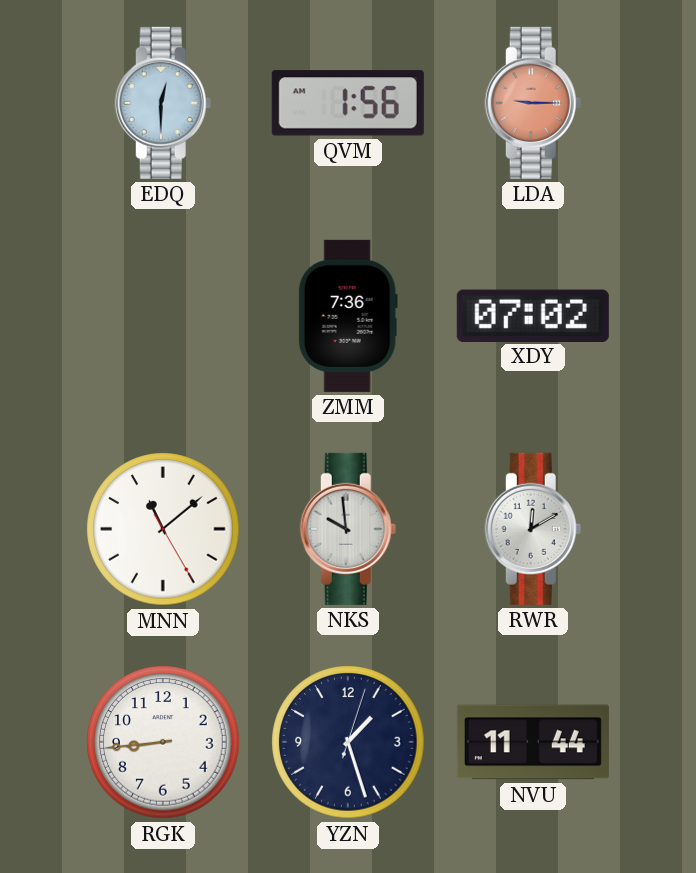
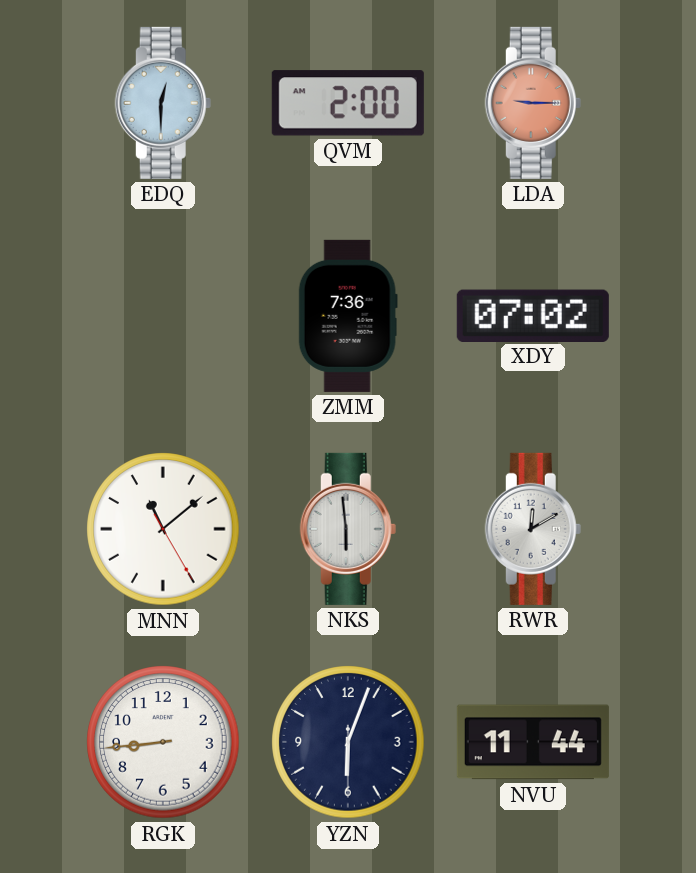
QVM: 1:56 -> 2:00
NKS: 9:59 -> 5:59
YZN: 1:27 -> 6:03
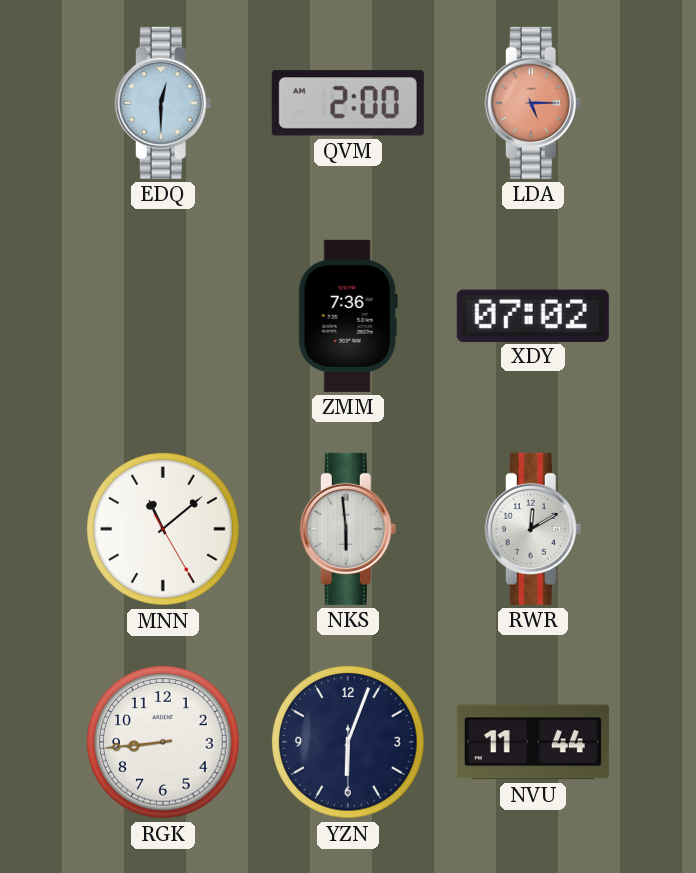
LDA: 9:15 -> 5:15
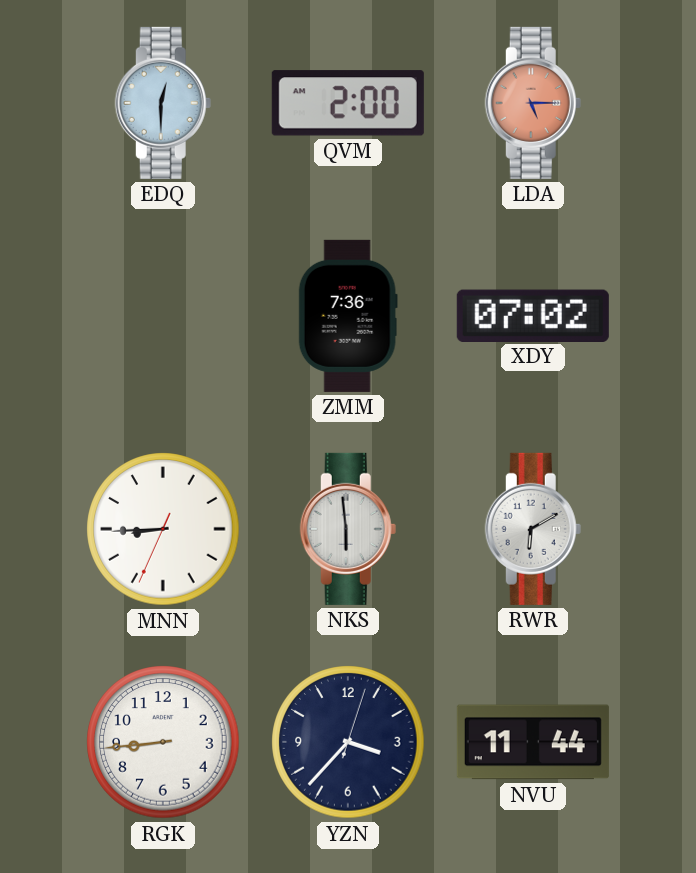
MNN: 11:08 -> 8:44
RWR: 12:10 -> 6:10
YZN: 6:03 -> 3:37
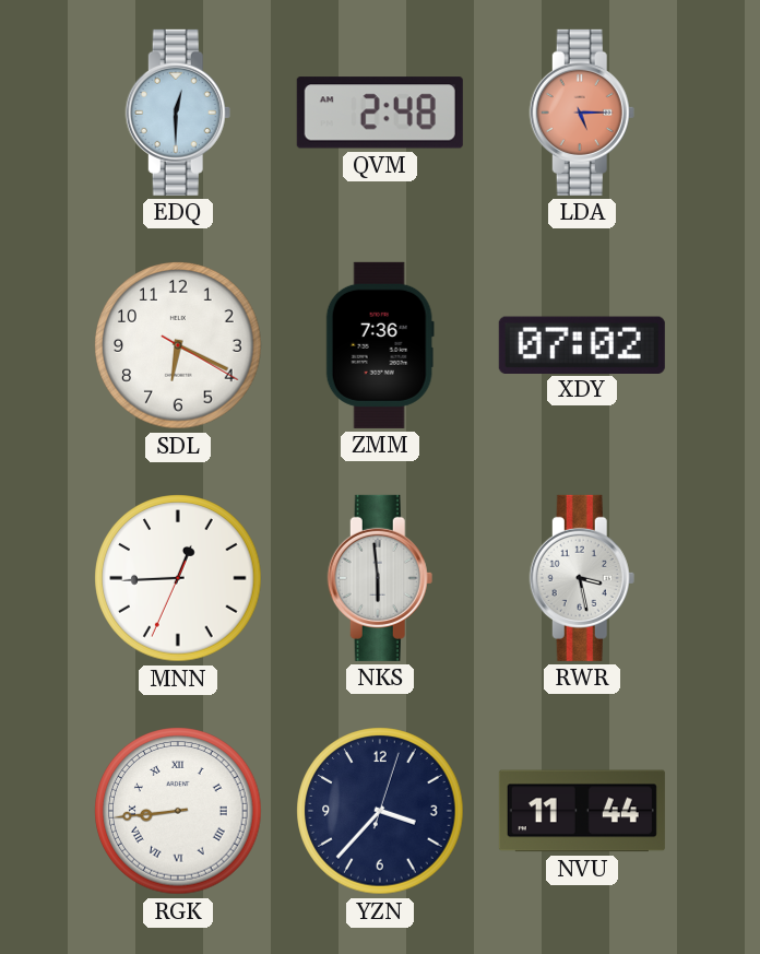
QVM: 2:00 -> 2:48
SDL: none -> 6:19
MNN: 8:44 -> 12:44
RWR: 6:10 -> 3:28
RGK numerals: Arabic -> Roman
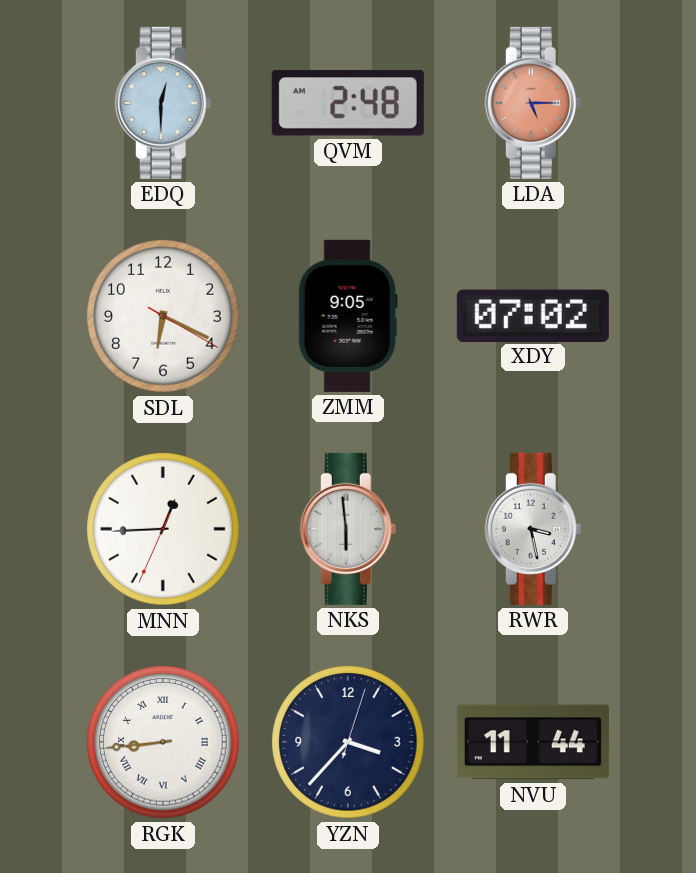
ZMM: 7:36 -> 9:05
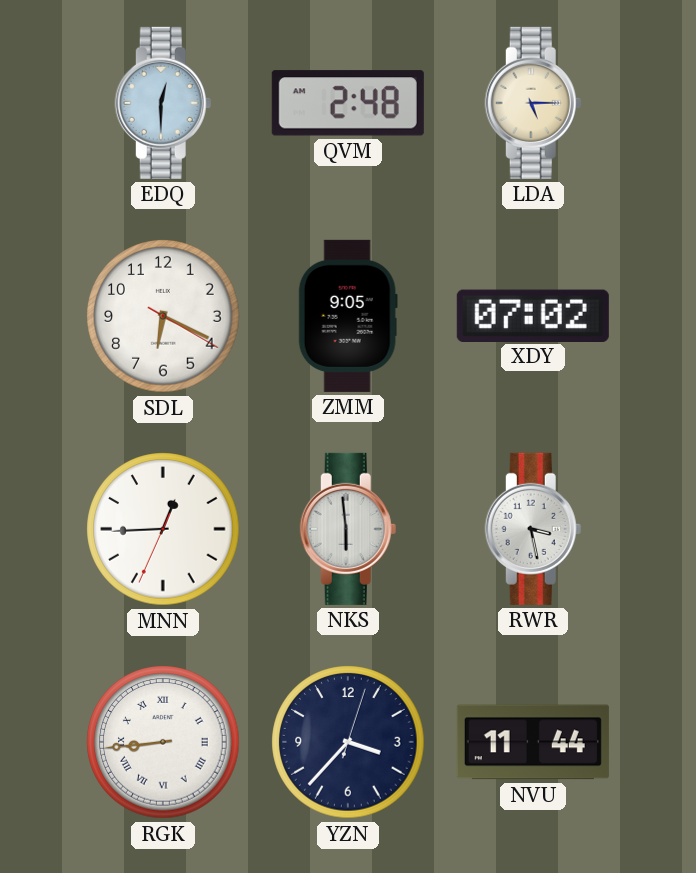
LDA dial: salmon -> cream
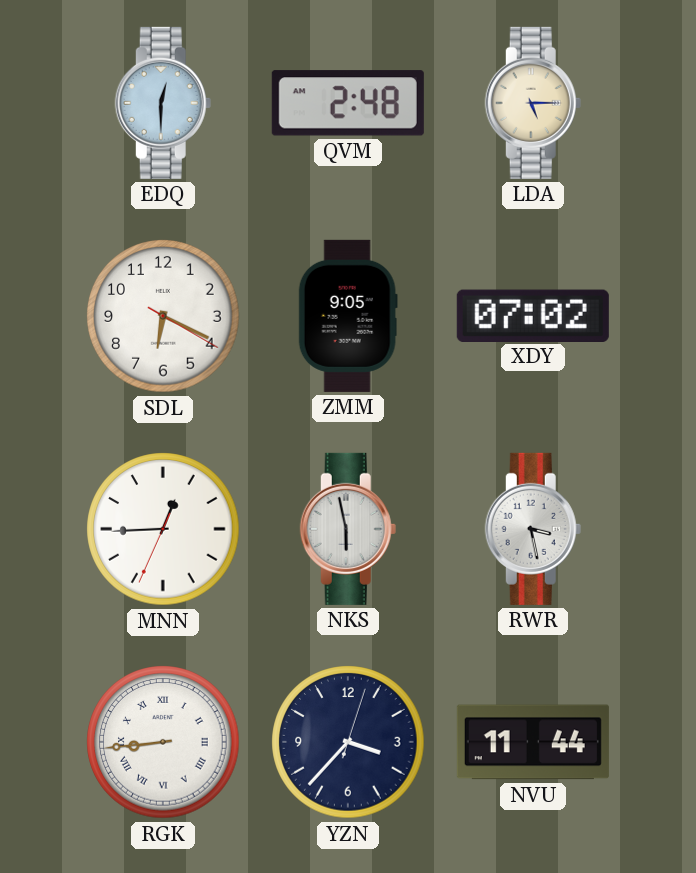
NKS: 5:59 -> 5:58
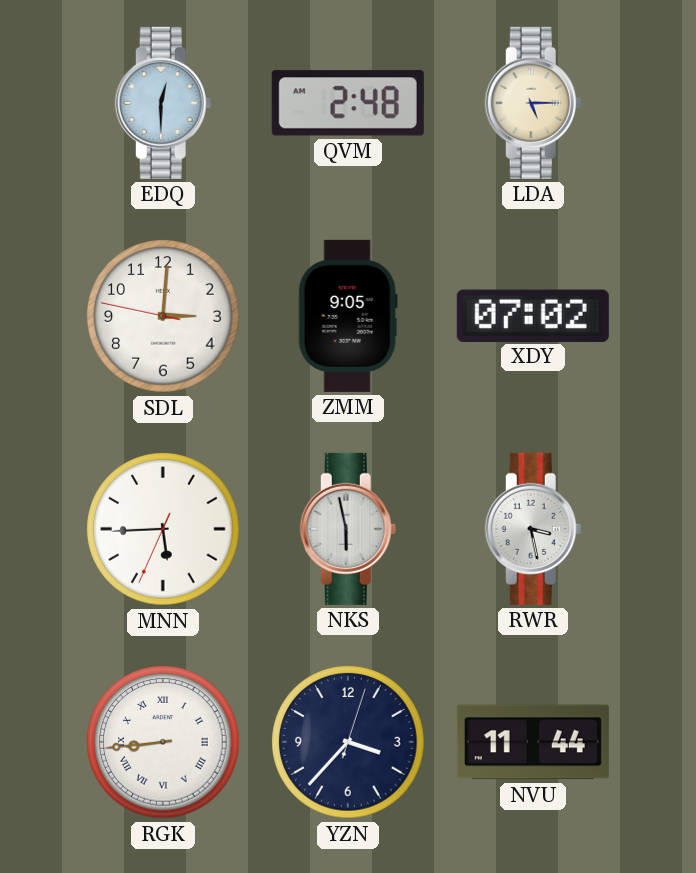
SDL: 6:19 -> 3:00
MNN: 12:44 -> 5:44
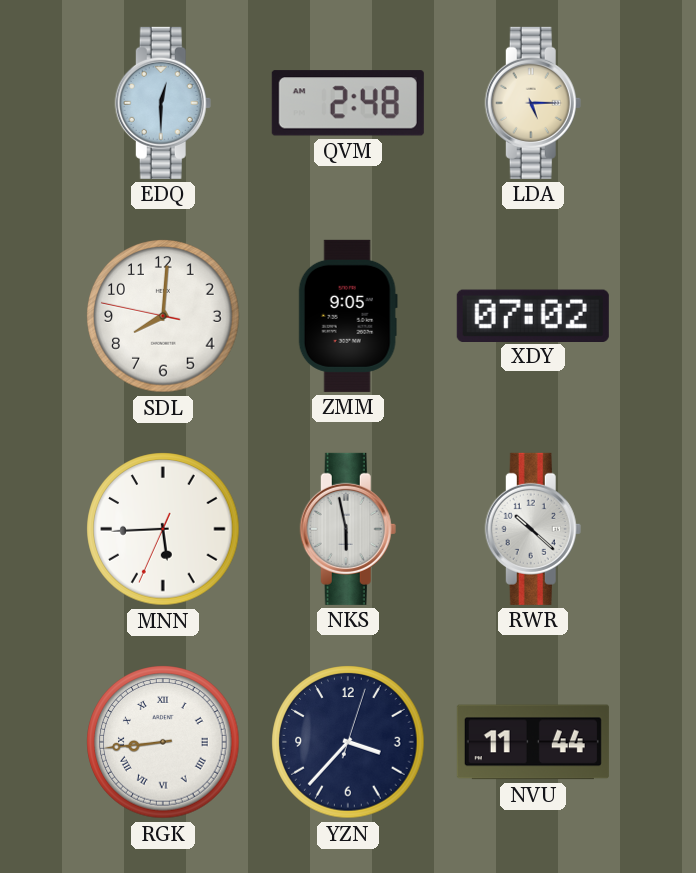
SDL: 3:00 -> 8:00
RWR: 3:28 -> 10:22
